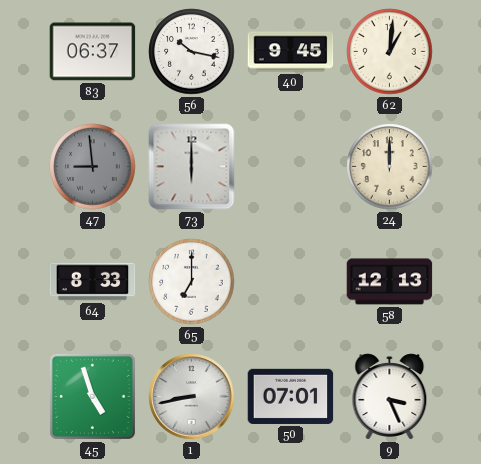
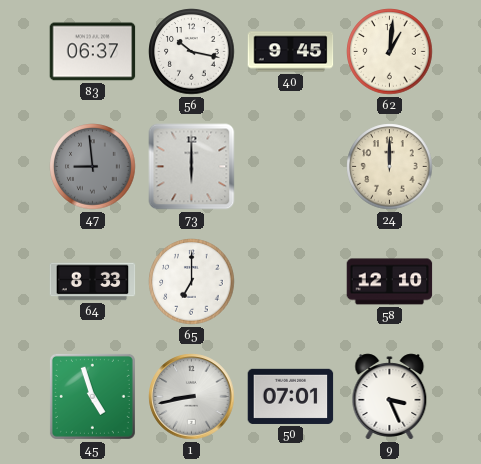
58: 12:13 -> 12:10
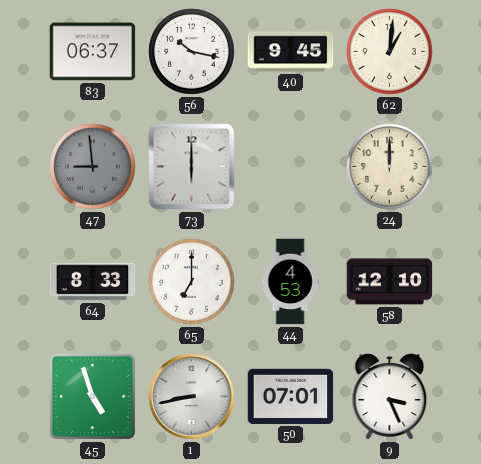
44: none -> 4:53
